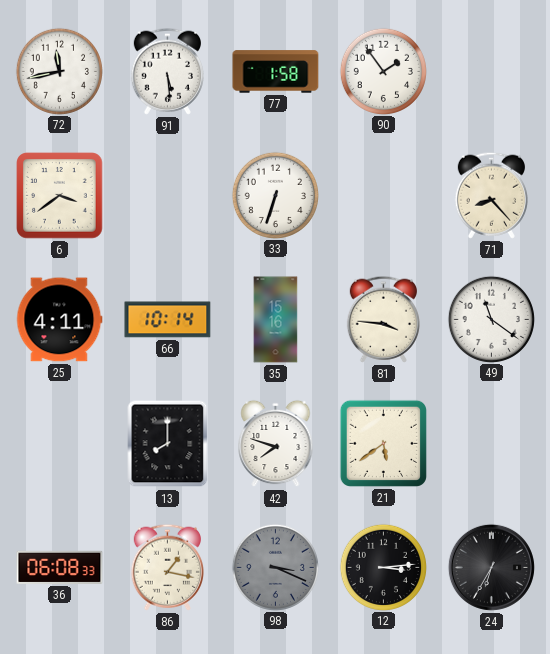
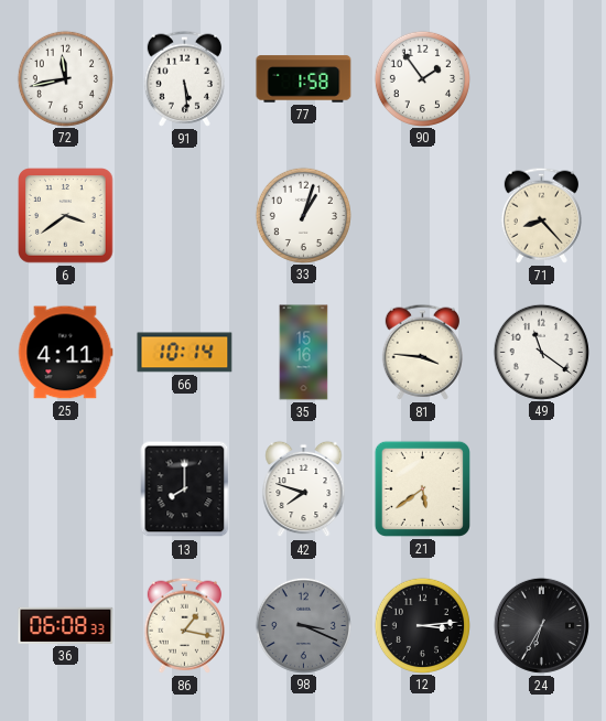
33: 6:33 -> 1:03
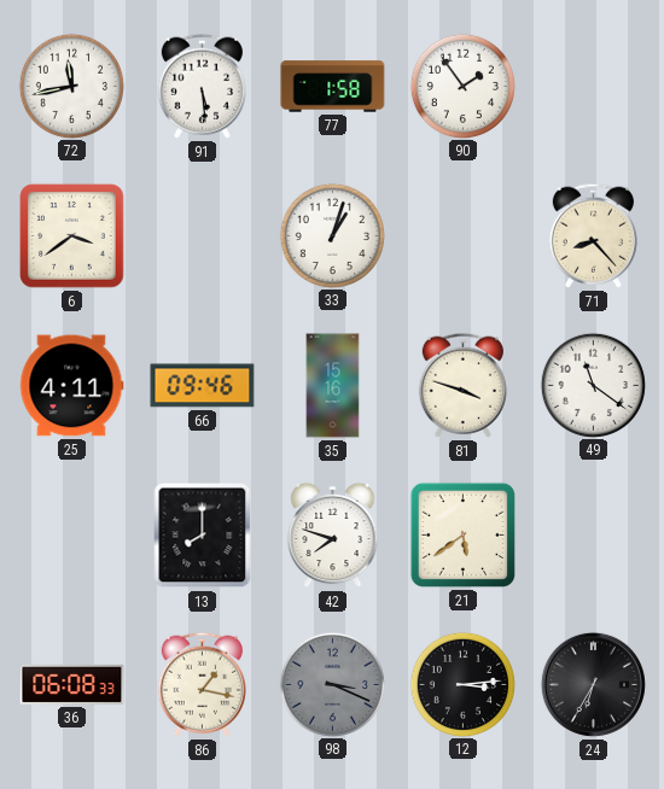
66: 10:14 -> 09:46
81: 3:46 -> 3:48
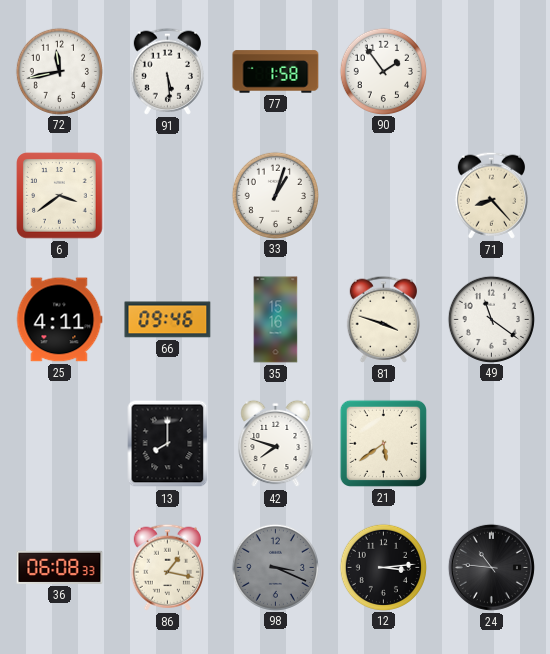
24: 6:35 -> 10:46
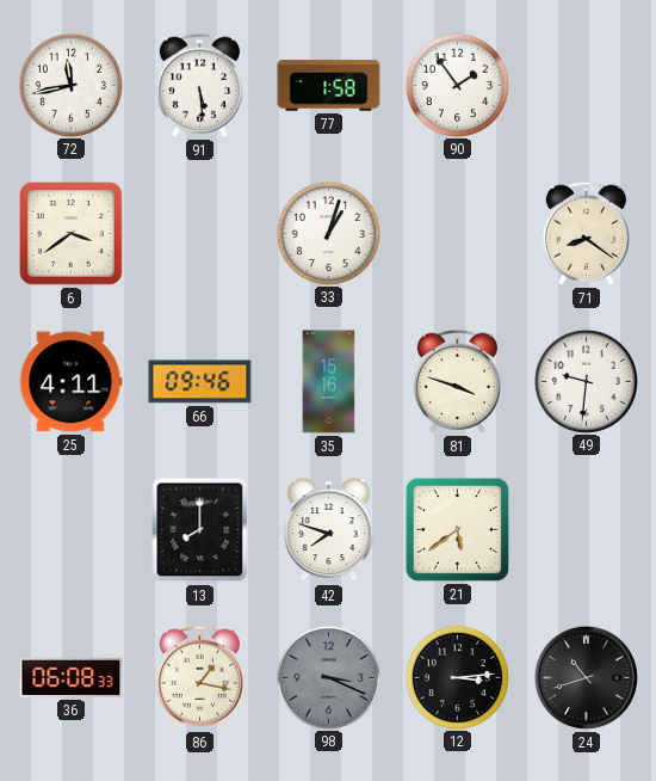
71: 8:23 -> 8:21
49: 11:21 -> 9:31
24: 10:46 -> 10:42
